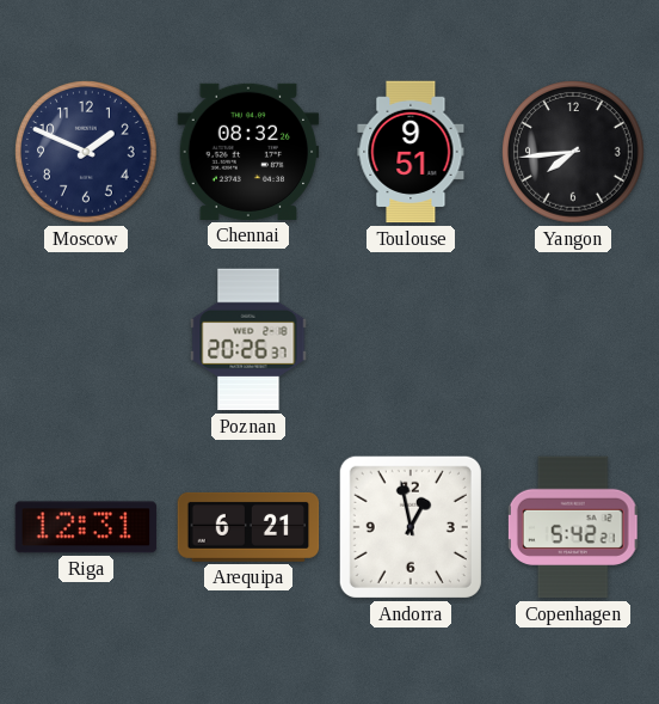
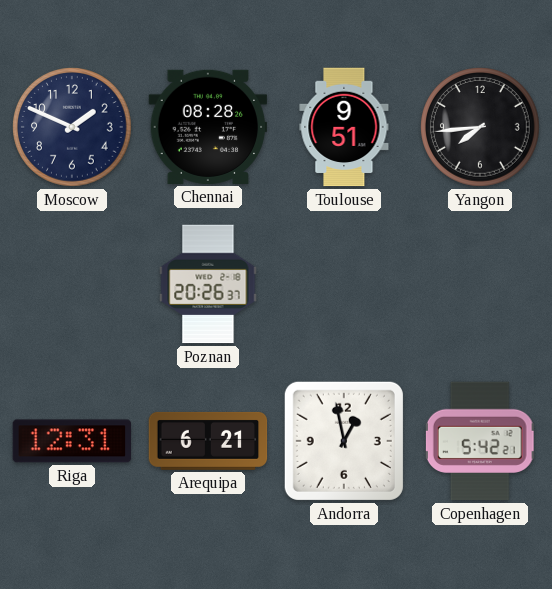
Chennai: 08:32 -> 08:28
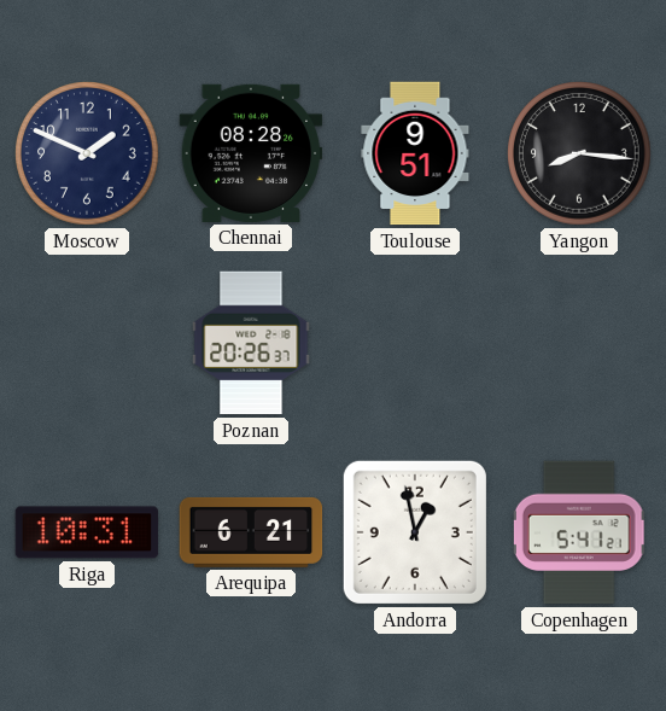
Yangon: 7:44 -> 8:16
Riga: 12:31 -> 10:31
Copenhagen: 5:42 -> 5:41
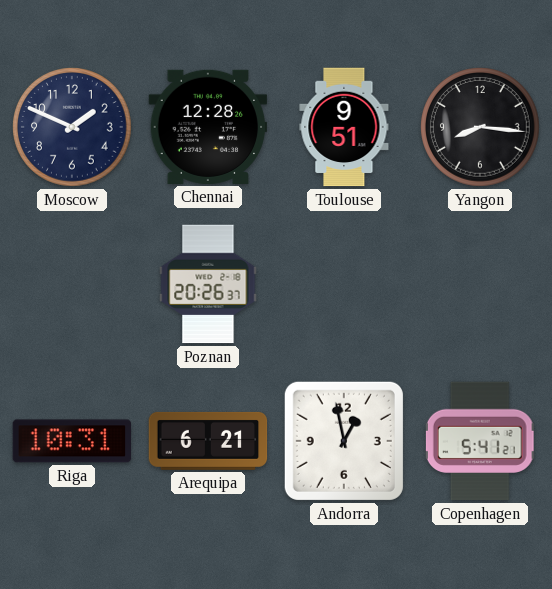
Chennai: 08:28 -> 12:28
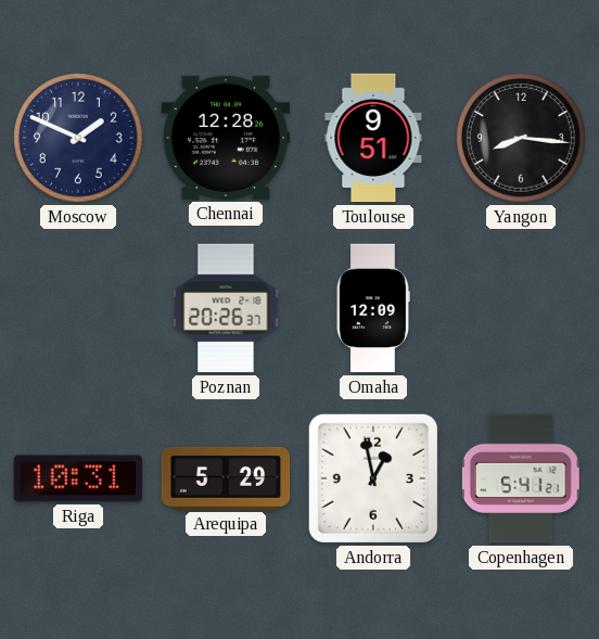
Omaha: none -> 12:09
Arequipa: 6:21 -> 5:29
